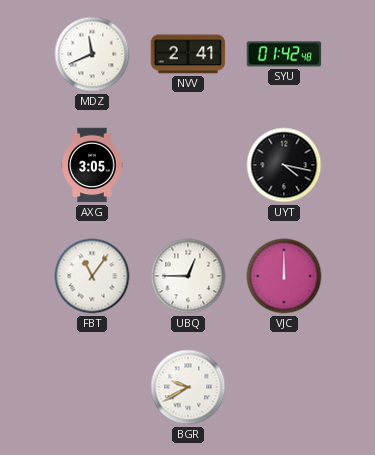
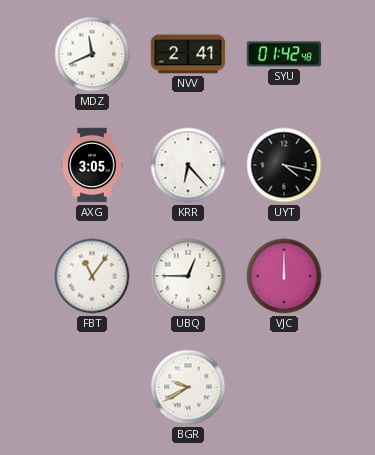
KRR: none -> 6:23
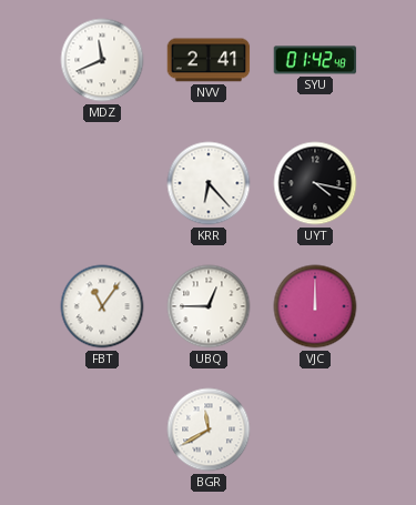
AXG: 3:05 -> none
BGR: 9:40 -> 11:40
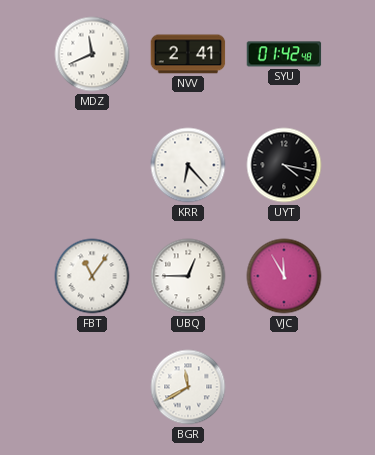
VJC: 12:00 -> 11:55
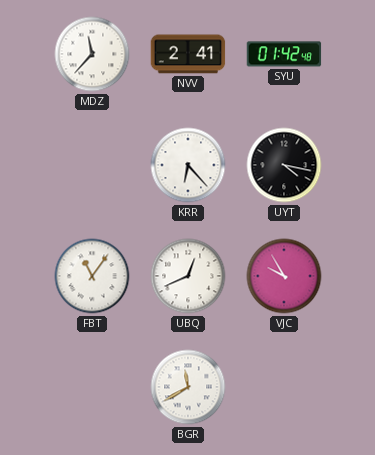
MDZ: 11:41 -> 11:37
UBQ: 12:45 -> 12:41
VJC: 11:55 -> 9:55
